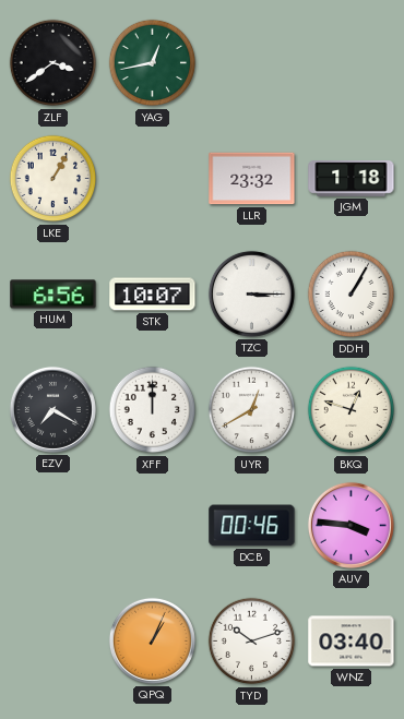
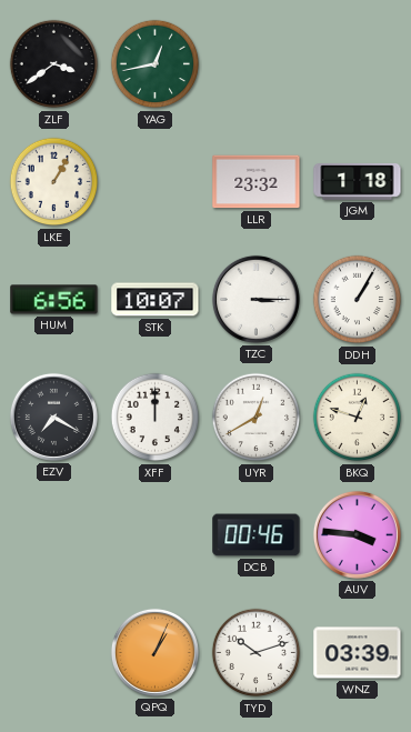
WNZ: 03:40 -> 03:39
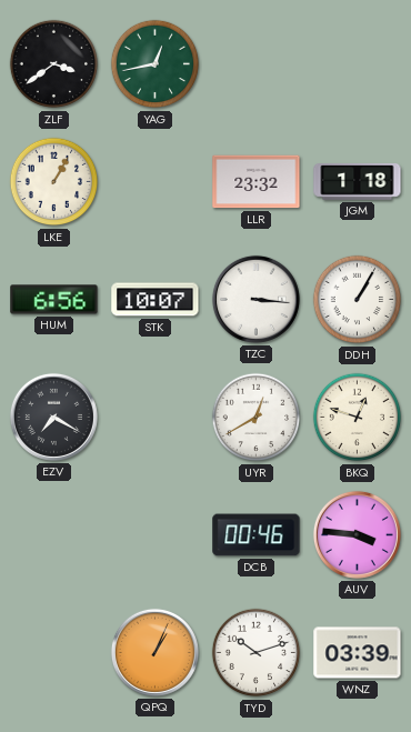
TZC: 3:15 -> 3:16
XFF: 12:00 -> none
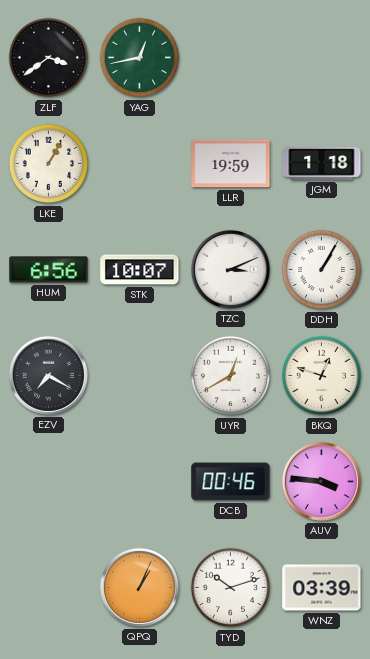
LLR: 23:32 -> 19:59
TZC: 3:16 -> 3:11
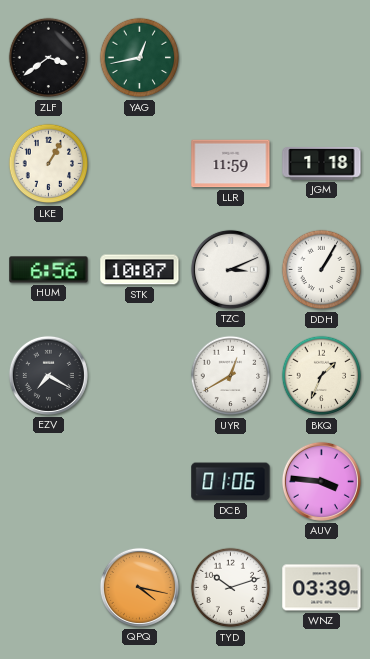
LLR: 19:59 -> 11:59
BKQ: 12:48 -> 1:34
DCB: 00:46 -> 01:06
QPQ: 1:04 -> 4:17
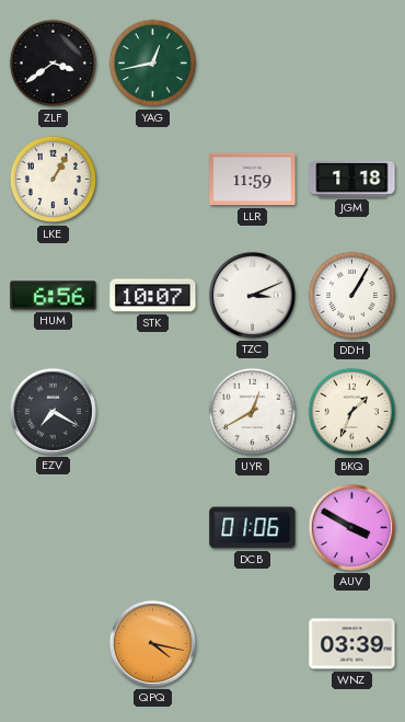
AUV: 3:46 -> 3:50
TYD: 10:12 -> none
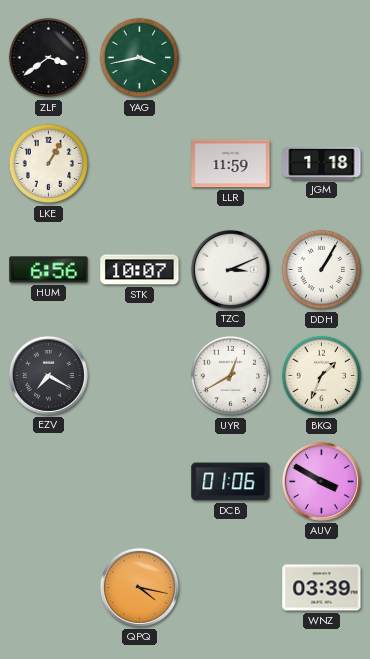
YAG: 12:43 -> 3:43
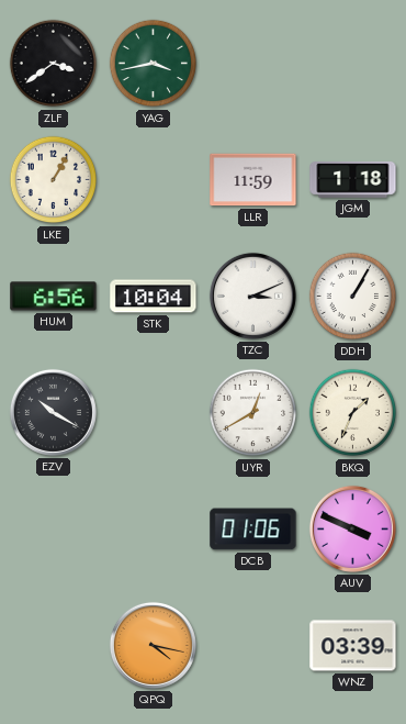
STK: 10:07 -> 10:04
EZV: 7:20 -> 10:20
AUV: 3:50 -> 3:49
